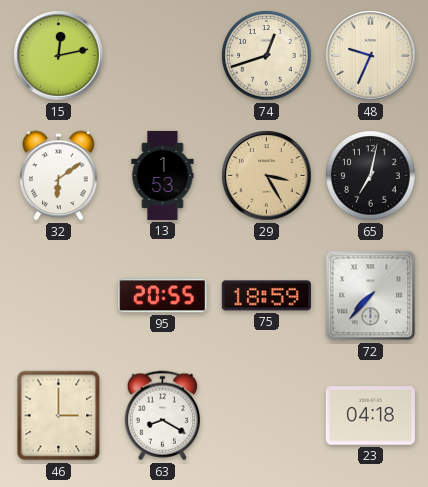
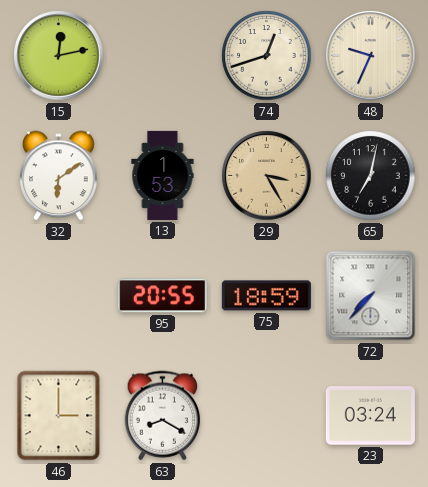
23: 04:18 -> 03:24
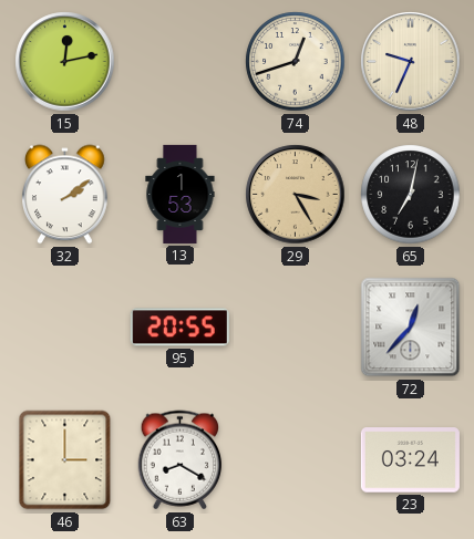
32: 6:09 -> 2:09
75: 18:59 -> none
72: 7:37 -> 12:37
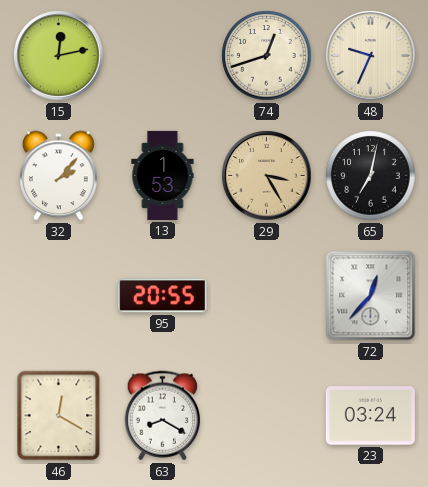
32: 2:09 -> 2:07
46: 3:00 -> 12:20
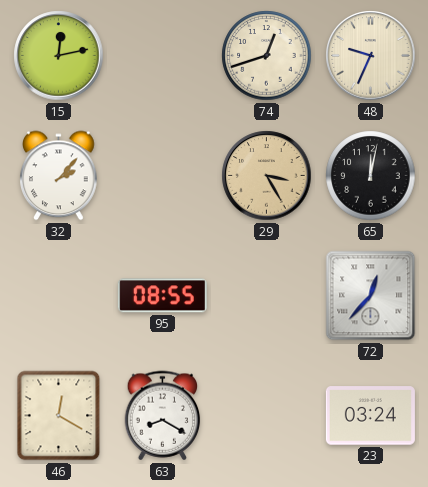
13: 1:53 -> none
65: 7:02 -> 12:02
95: 20:55 -> 08:55
